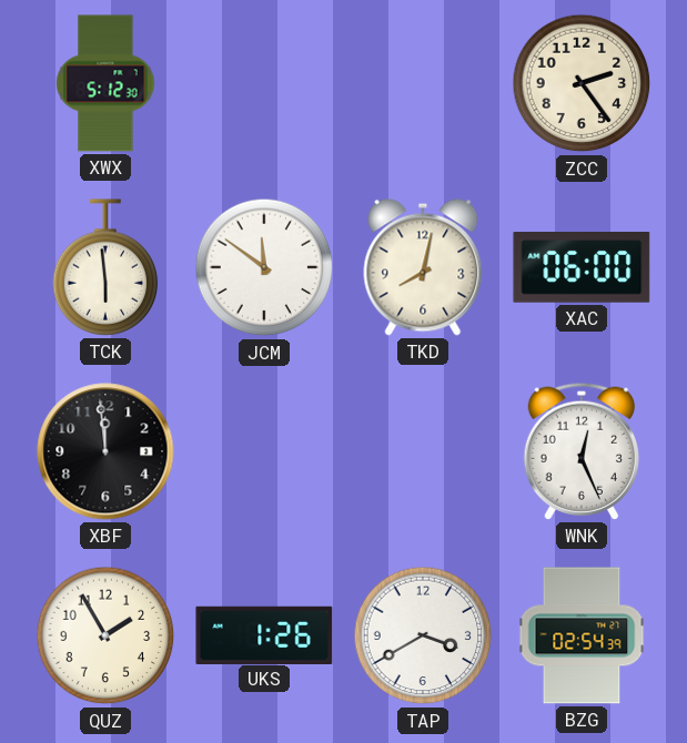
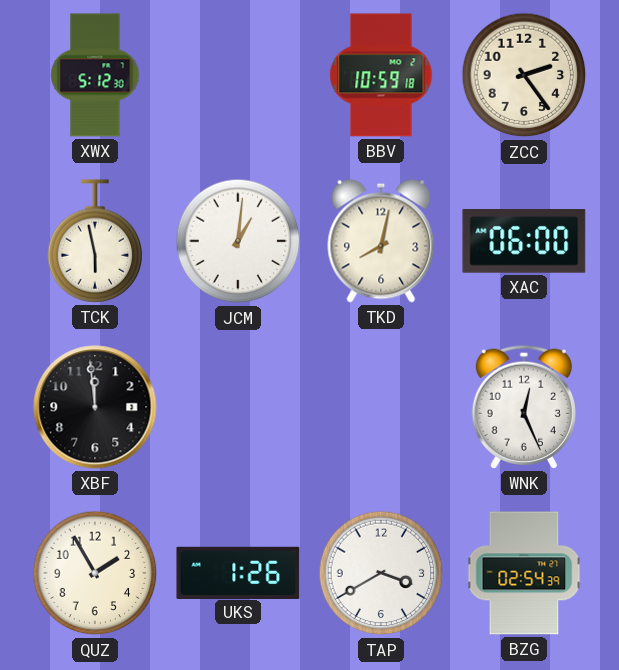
BBV: none -> 10:59
TCK: 5:59 -> 5:58
JCM: 11:51 -> 1:01
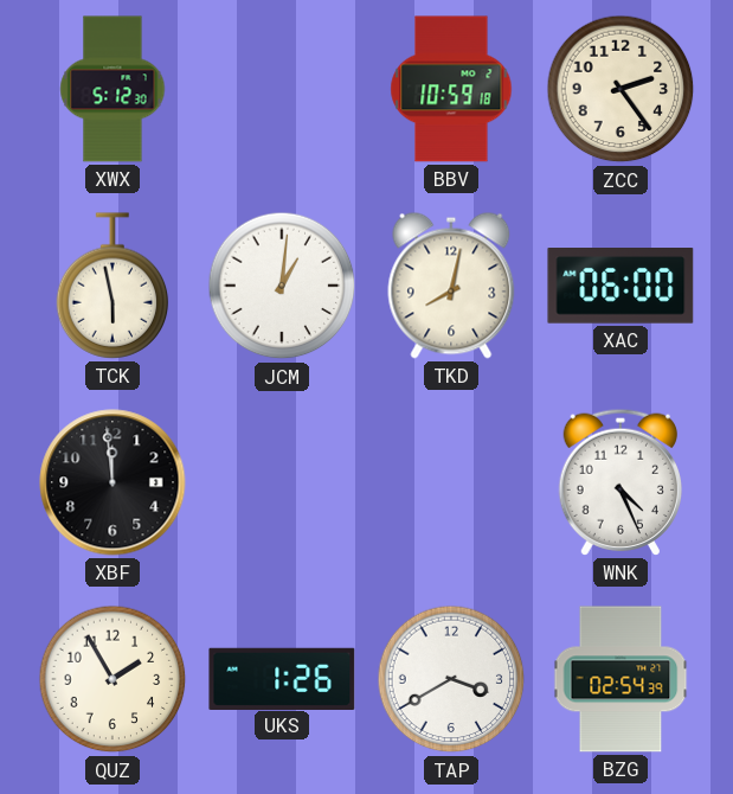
WNK: 12:26 -> 4:26
